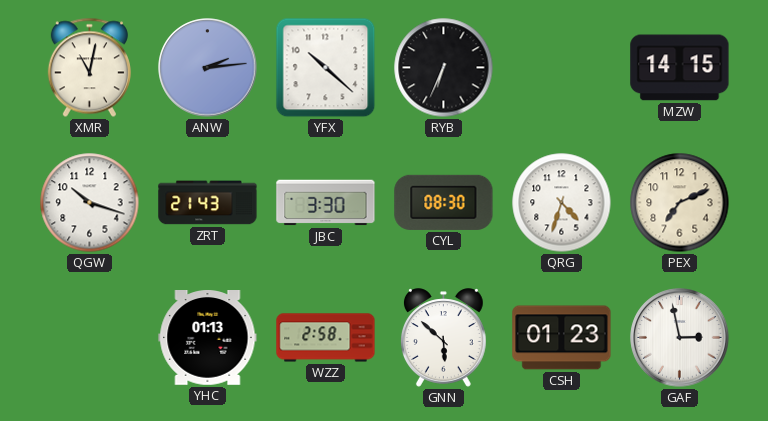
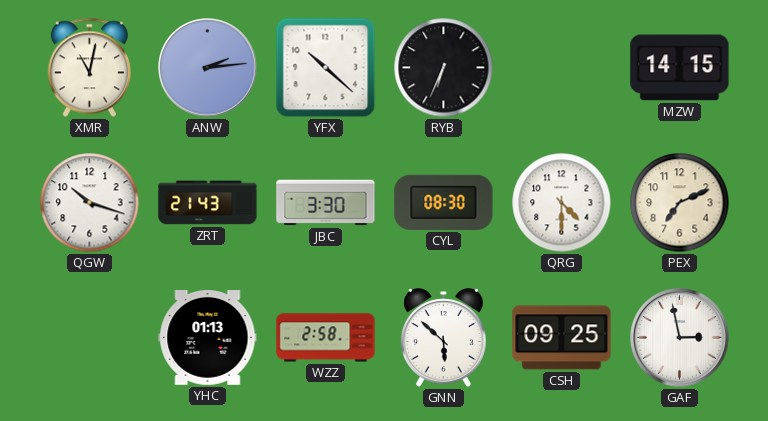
QRG: 4:33 -> 4:30
CSH: 01:23 -> 09:25
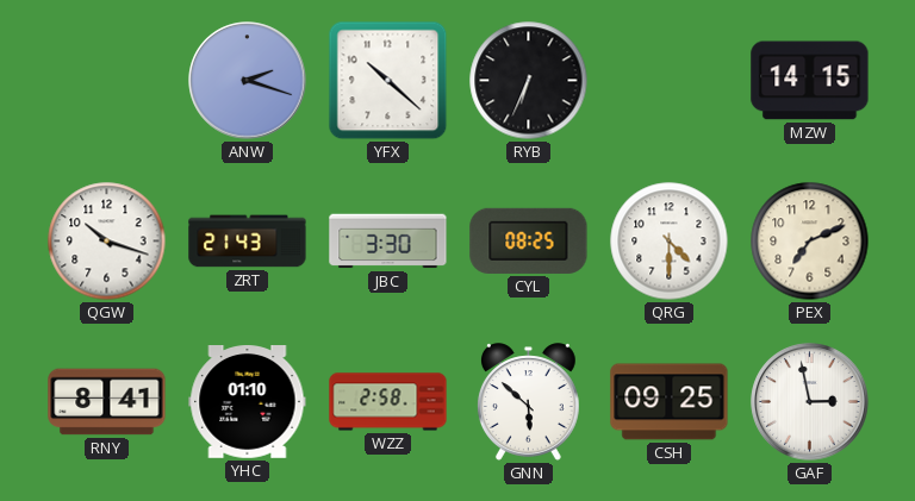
XMR: 11:02 -> none
ANW: 2:14 -> 2:18
CYL: 08:30 -> 08:25
RNY: none -> 8:41
YHC: 01:13 -> 01:10
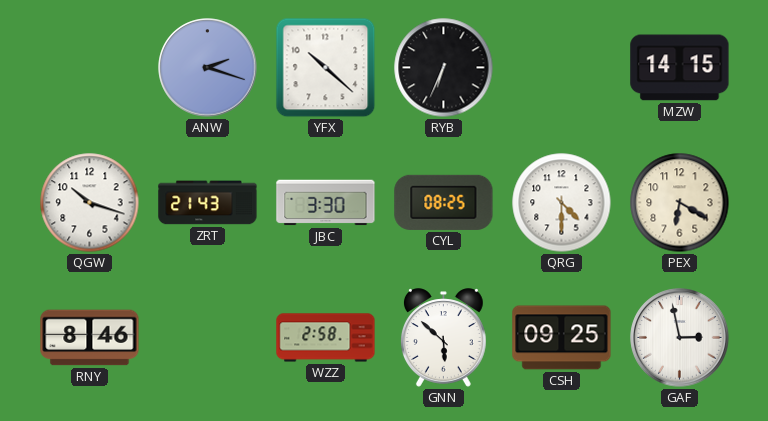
PEX: 7:11 -> 6:20
RNY: 8:41 -> 8:46
YHC: 01:10 -> none
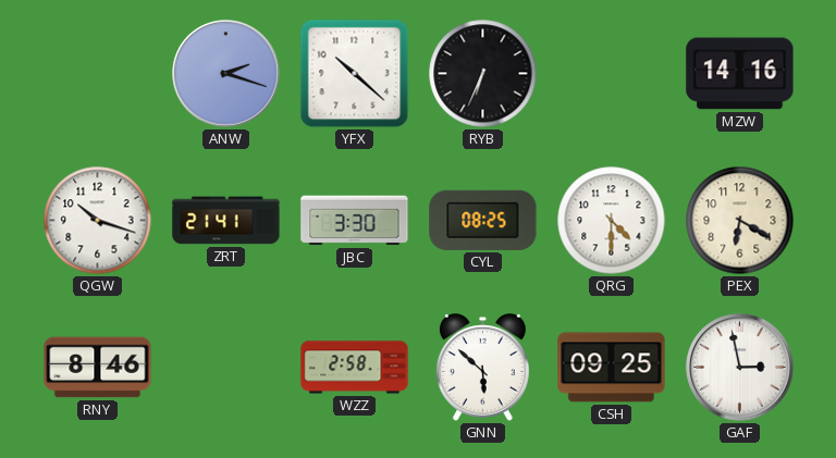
MZW: 14:15 -> 14:16
ZRT: 21:43 -> 21:41
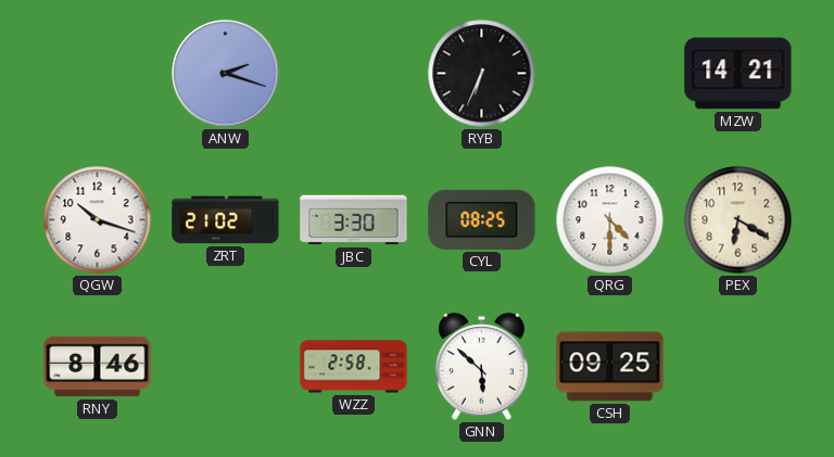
YFX: 10:22 -> none
MZW: 14:16 -> 14:21
ZRT: 21:41 -> 21:02
GAF: 2:58 -> none
